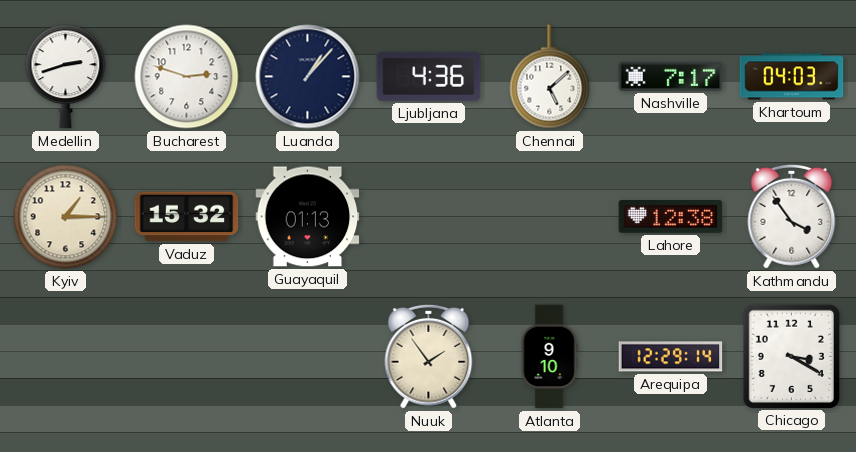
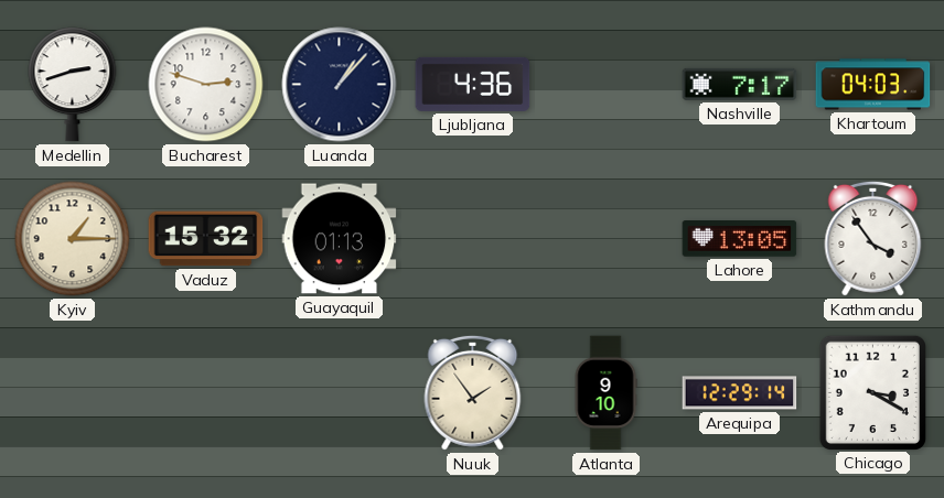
Chennai: 5:08 -> none
Lahore: 12:38 -> 13:05
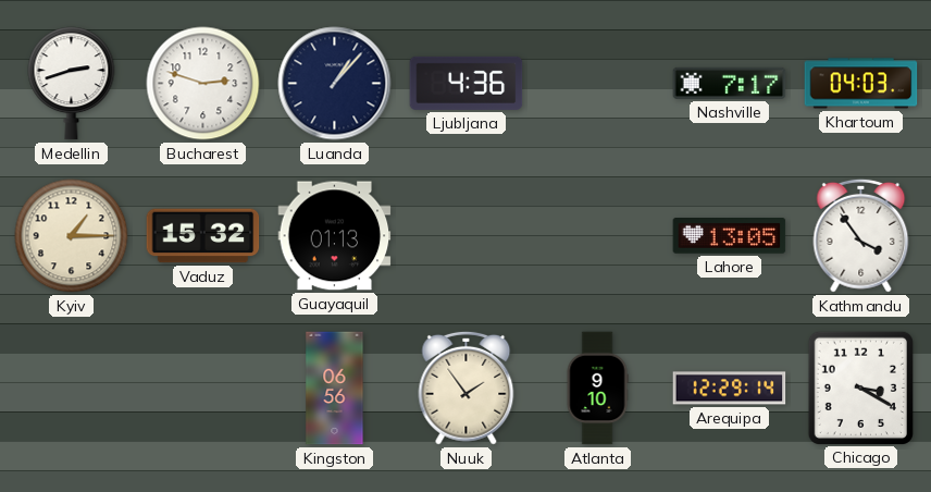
Kingston: none -> 06:56
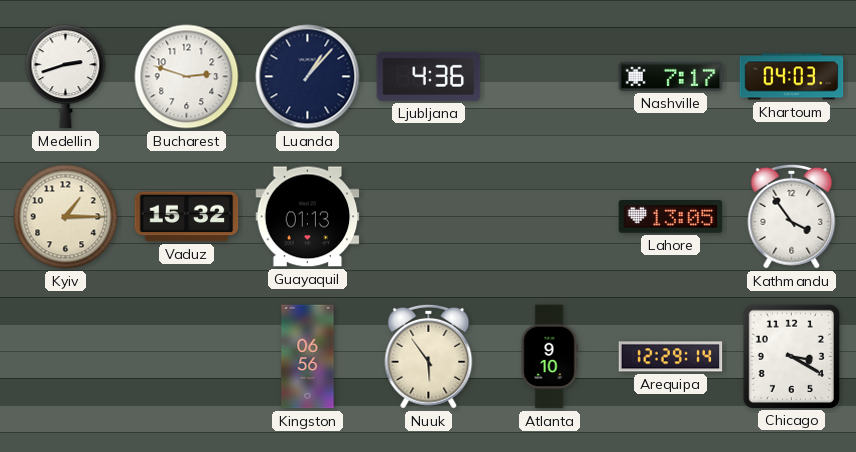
Nuuk: 1:54 -> 5:54
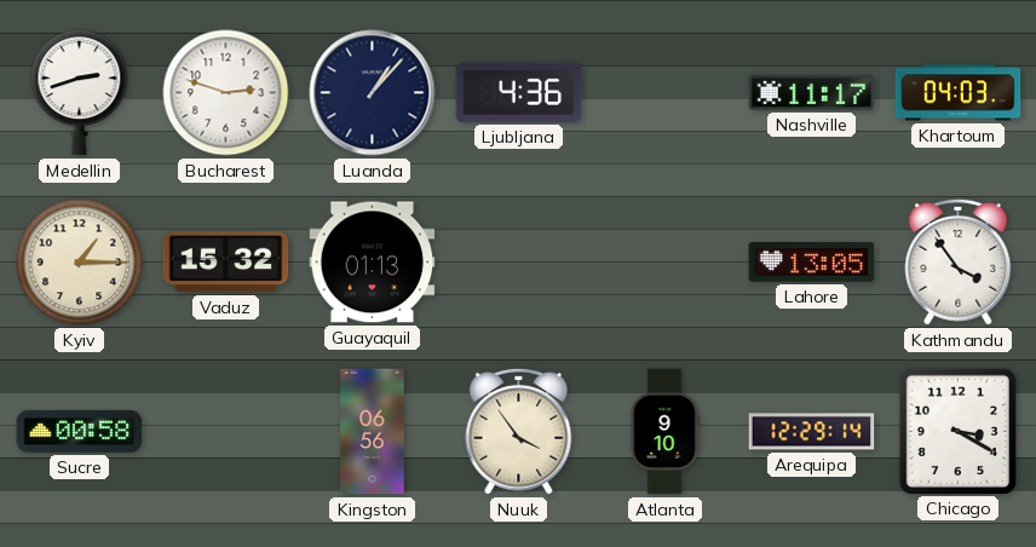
Nashville: 7:17 -> 11:17
Sucre: none -> 00:58
Nuuk: 5:54 -> 3:54
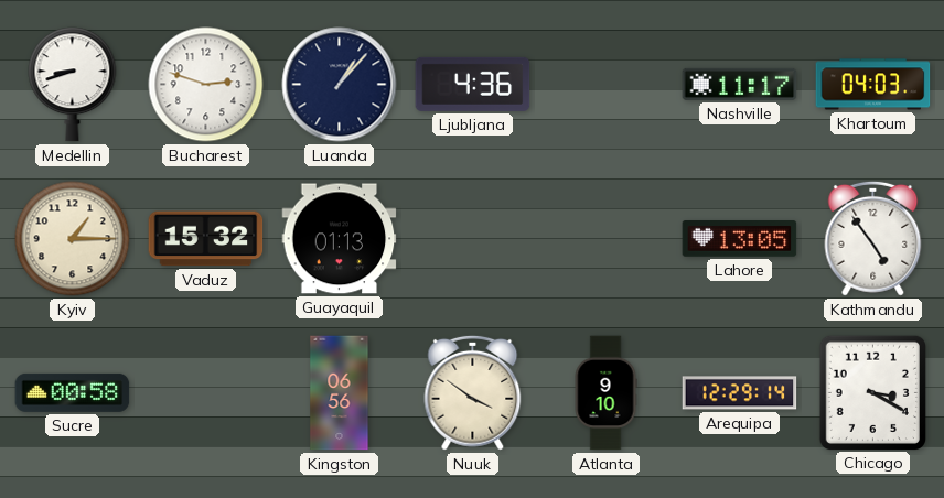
Medellin: 2:42 -> 8:42
Kathmandu: 3:54 -> 4:54
Nuuk: 3:54 -> 3:51
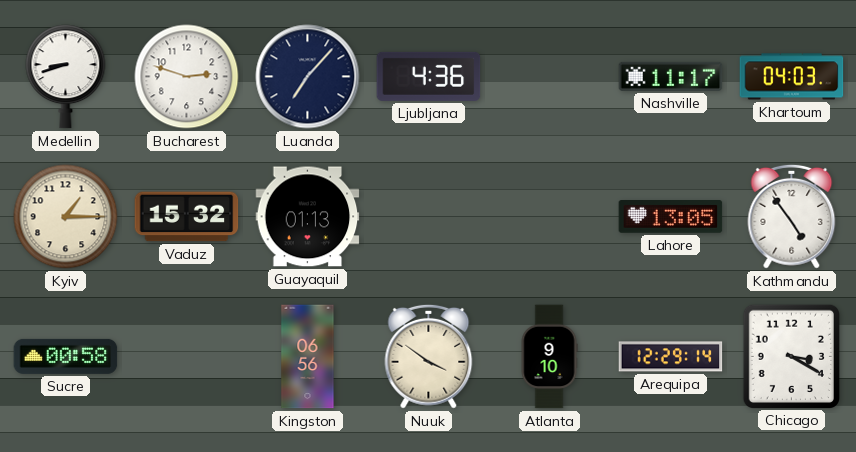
Luanda: 1:07 -> 7:07
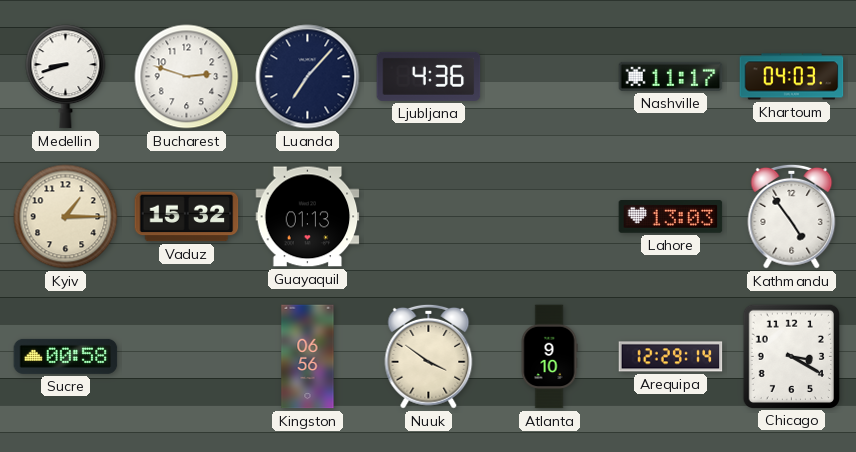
Lahore: 13:05 -> 13:03
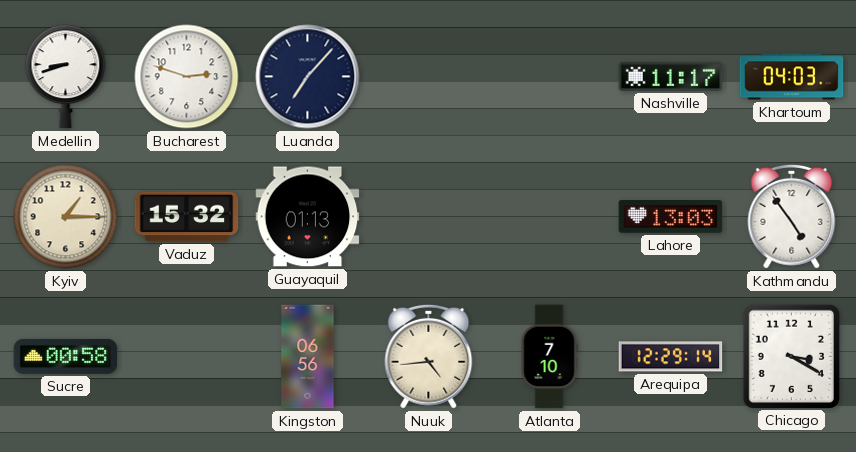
Ljubljana: 4:36 -> none
Nuuk: 3:51 -> 4:44
Atlanta: 9:10 -> 7:10
